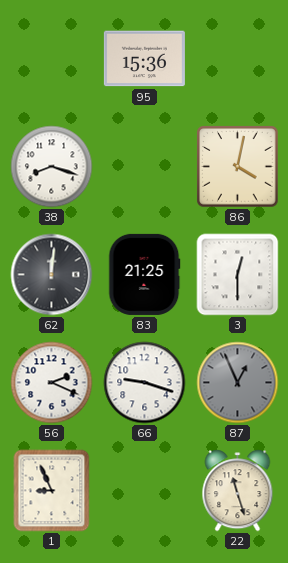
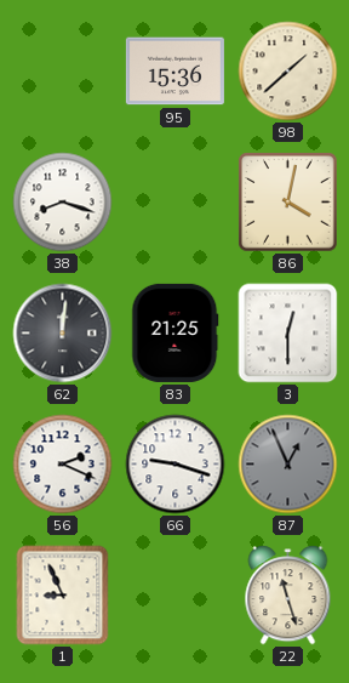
98: none -> 1:38
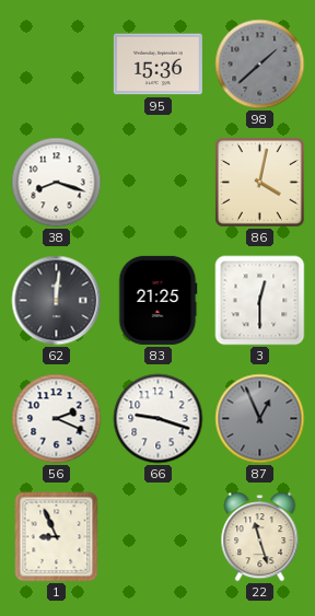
98 dial: cream -> grey
